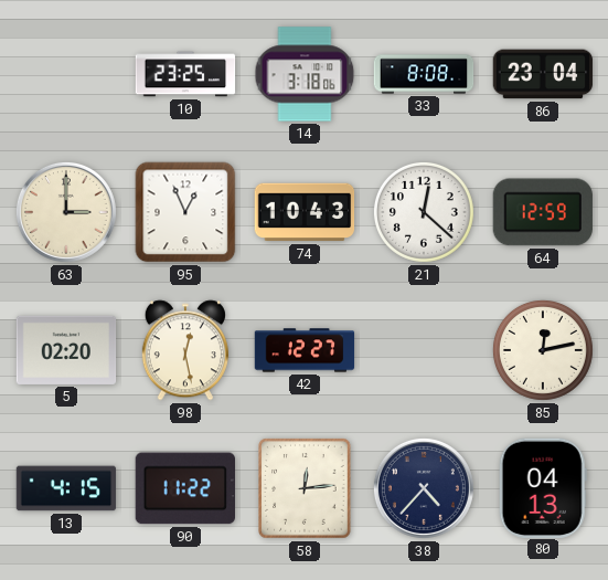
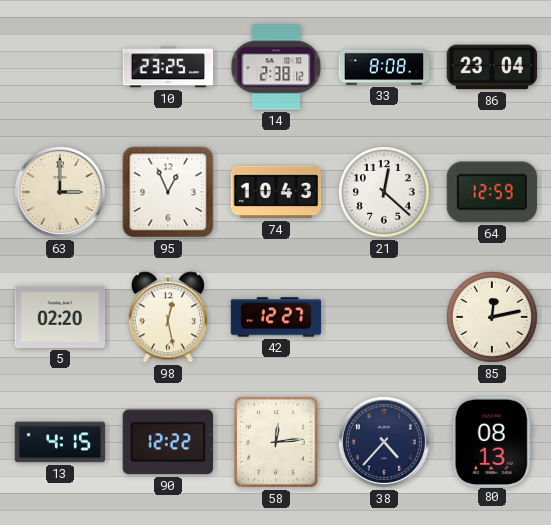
14: 3:18 -> 2:38
90: 11:22 -> 12:22
80: 04:13 -> 08:13
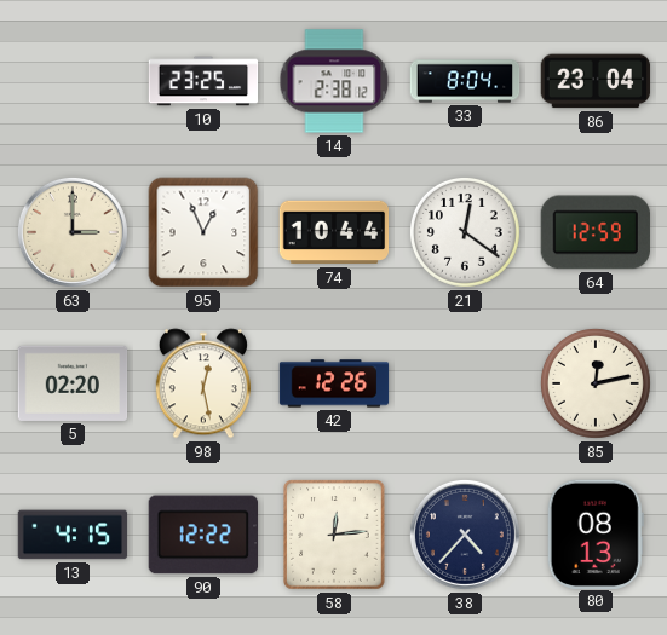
33: 8:08 -> 8:04
74: 10:43 -> 10:44
21: 12:22 -> 12:21
42: 12:27 -> 12:26
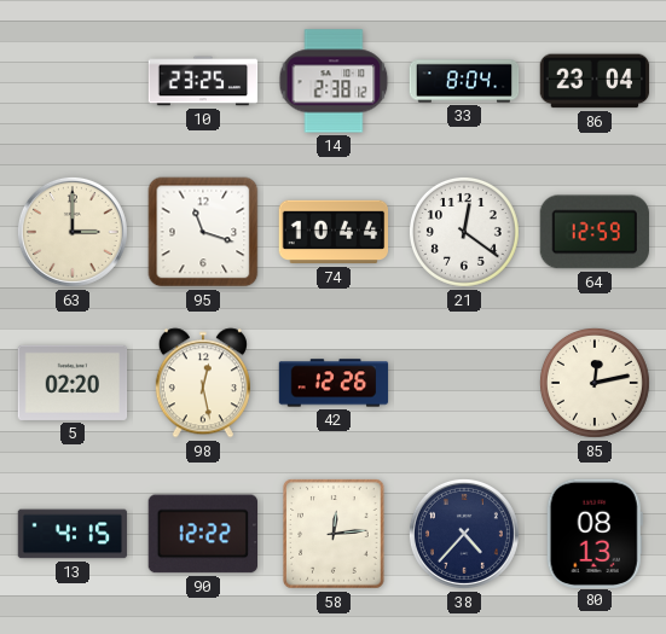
95: 12:56 -> 11:18
